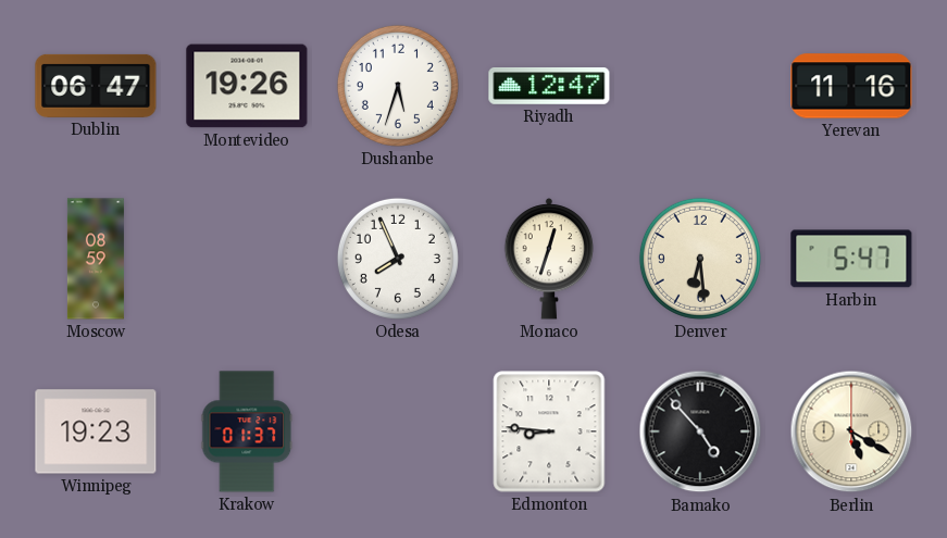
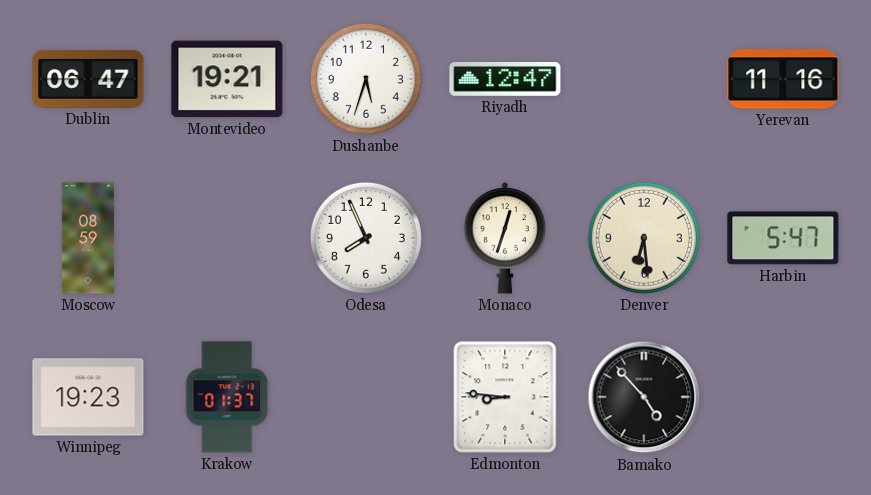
Montevideo: 19:26 -> 19:21
Berlin: 5:20 -> none
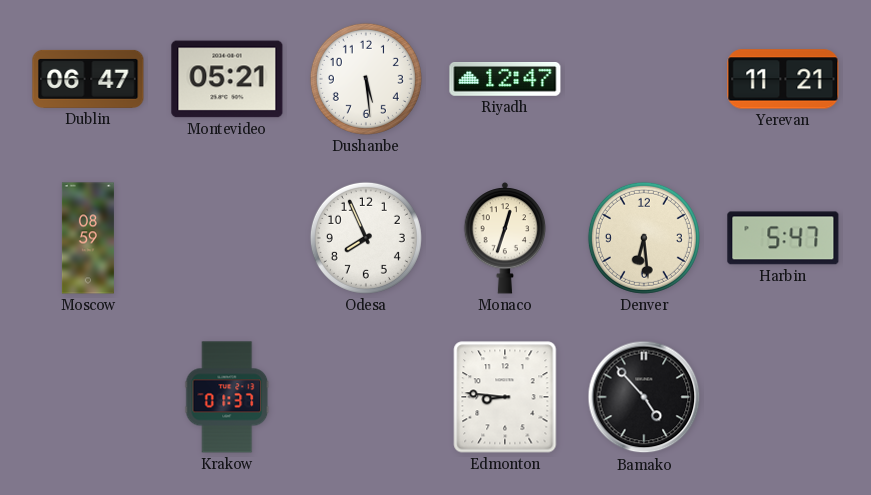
Montevideo: 19:21 -> 05:21
Dushanbe: 5:33 -> 5:29
Yerevan: 11:16 -> 11:21
Winnipeg: 19:23 -> none
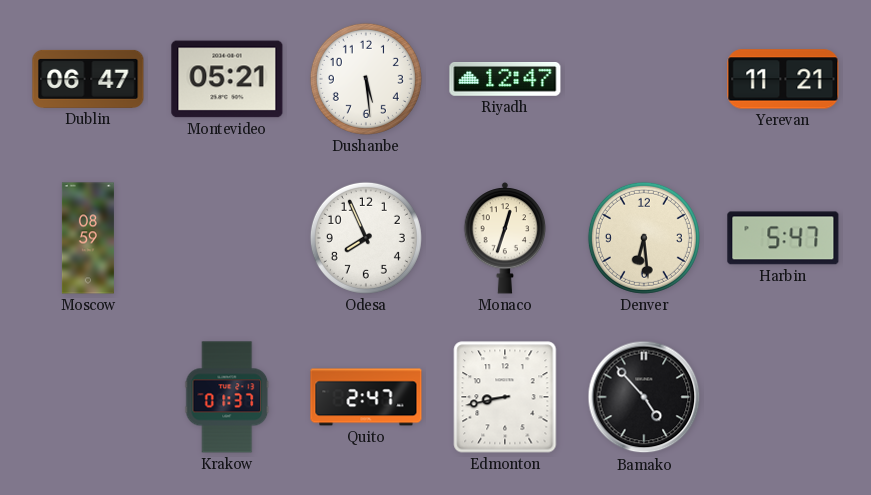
Quito: none -> 2:47
Edmonton: 8:46 -> 8:43
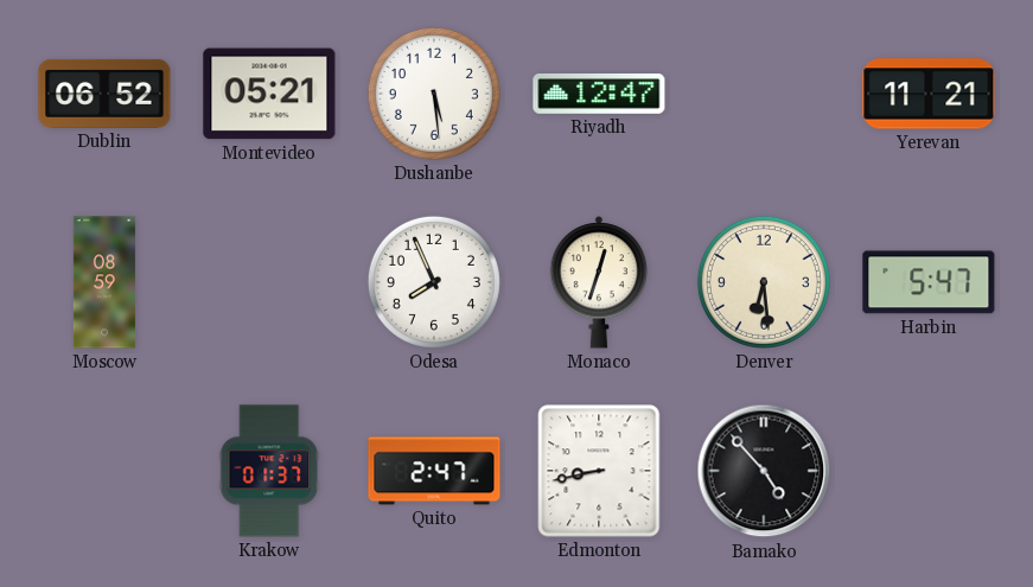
Dublin: 06:47 -> 06:52
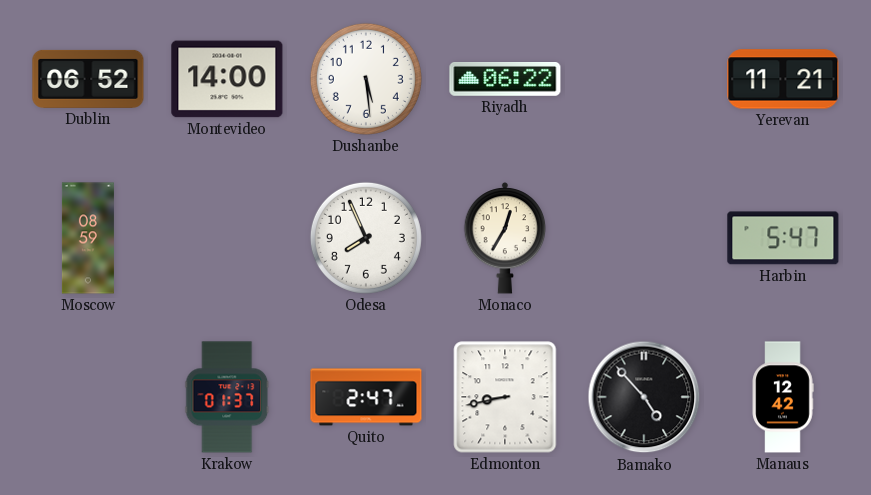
Montevideo: 05:21 -> 14:00
Riyadh: 12:47 -> 06:22
Monaco: 12:33 -> 12:35
Denver: 6:29 -> none
Manaus: none -> 12:42
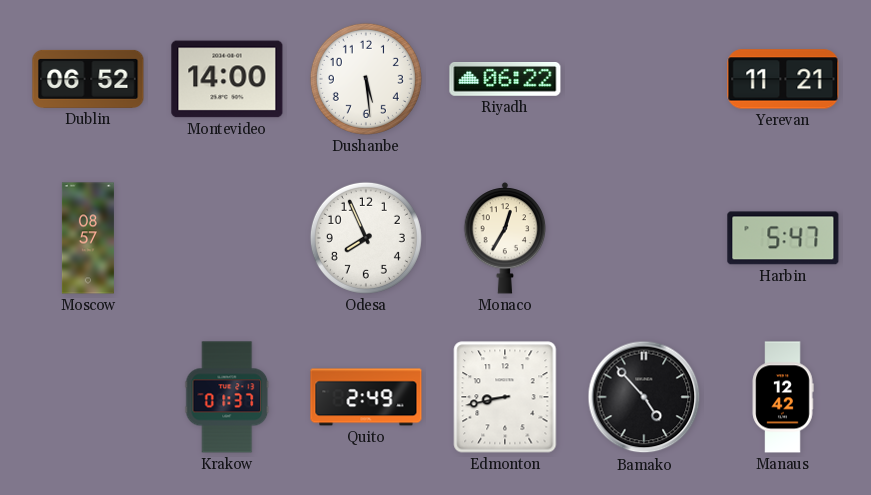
Moscow: 08:59 -> 08:57
Quito: 2:47 -> 2:49
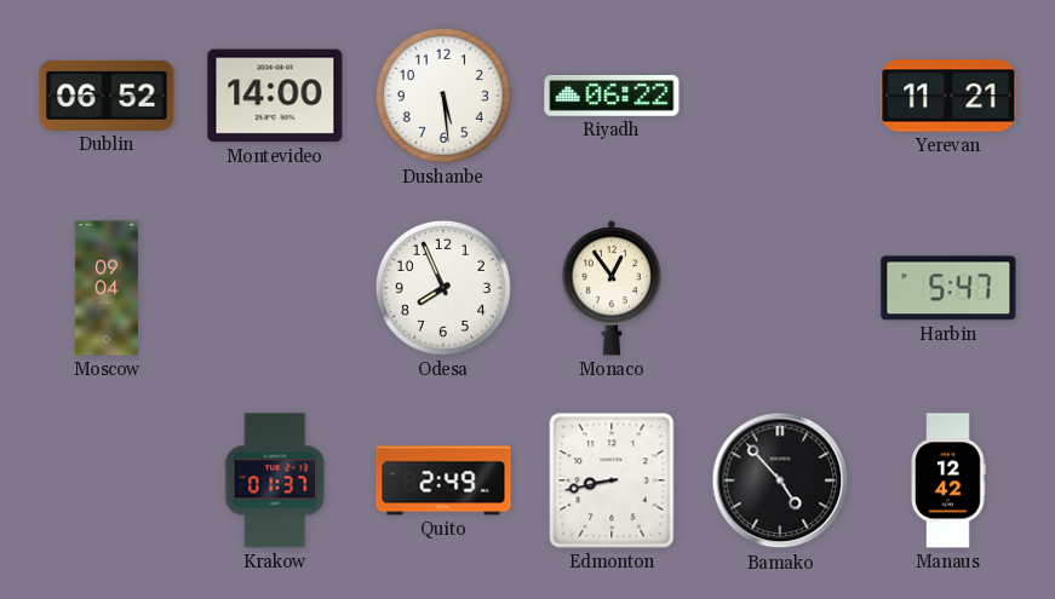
Moscow: 08:57 -> 09:04
Monaco: 12:35 -> 12:54
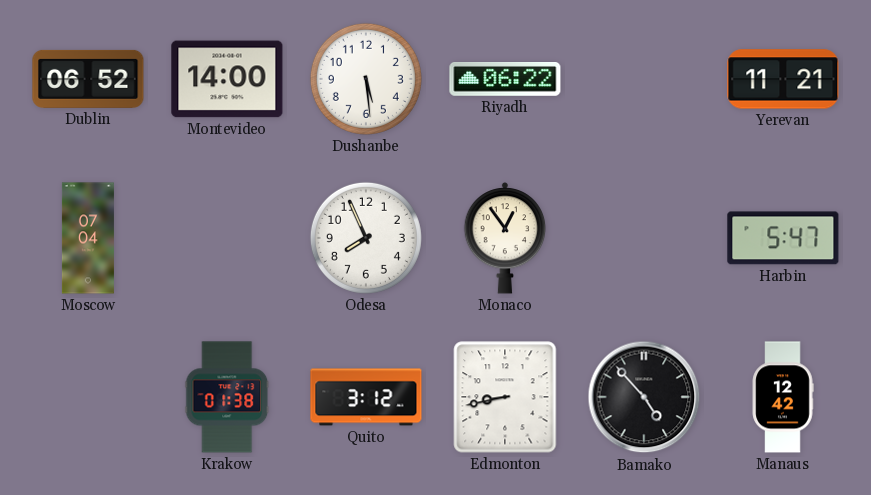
Moscow: 09:04 -> 07:04
Krakow: 01:37 -> 01:38
Quito: 2:49 -> 3:12
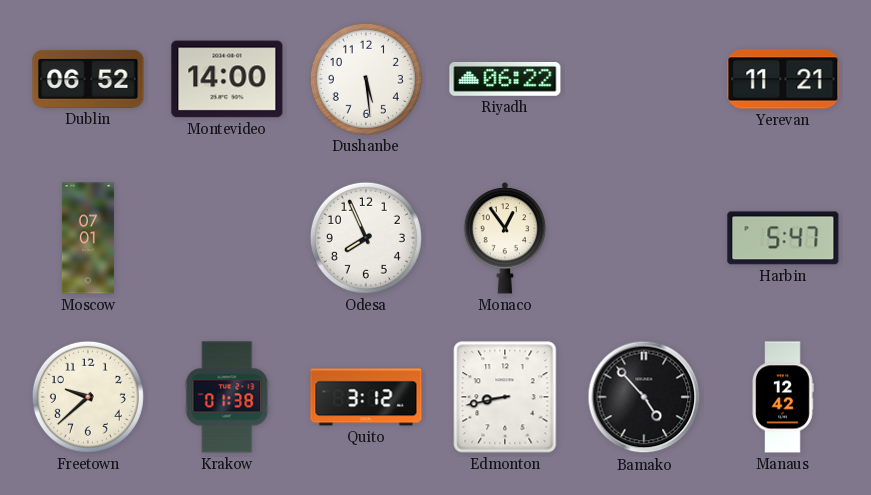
Moscow: 07:04 -> 07:01
Freetown: none -> 9:38
